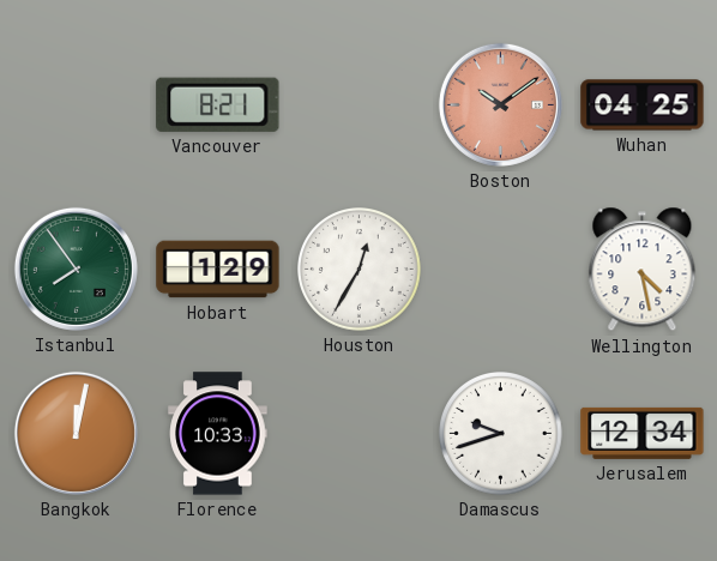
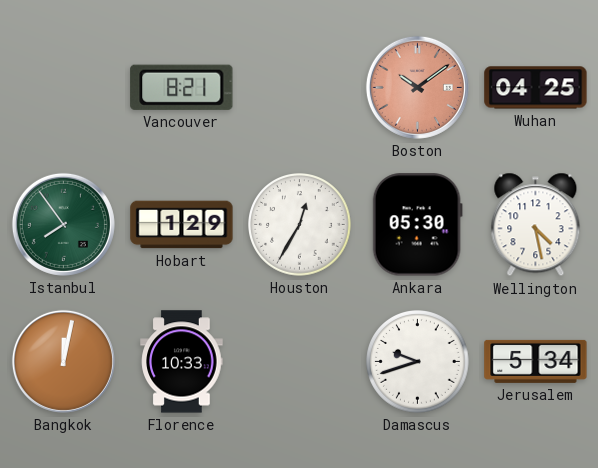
Ankara: none -> 05:30
Jerusalem: 12:34 -> 5:34
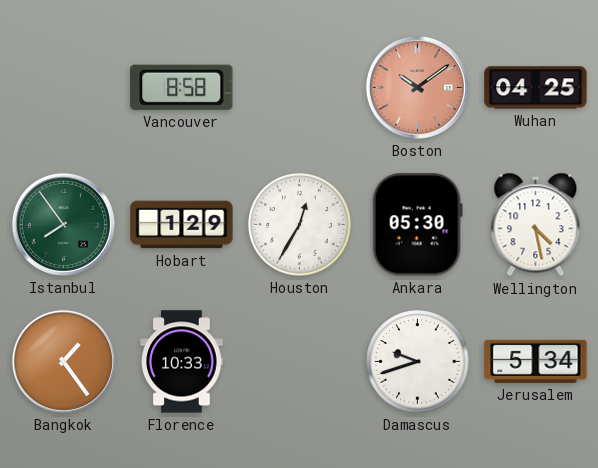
Vancouver: 8:21 -> 8:58
Bangkok: 12:02 -> 1:24
